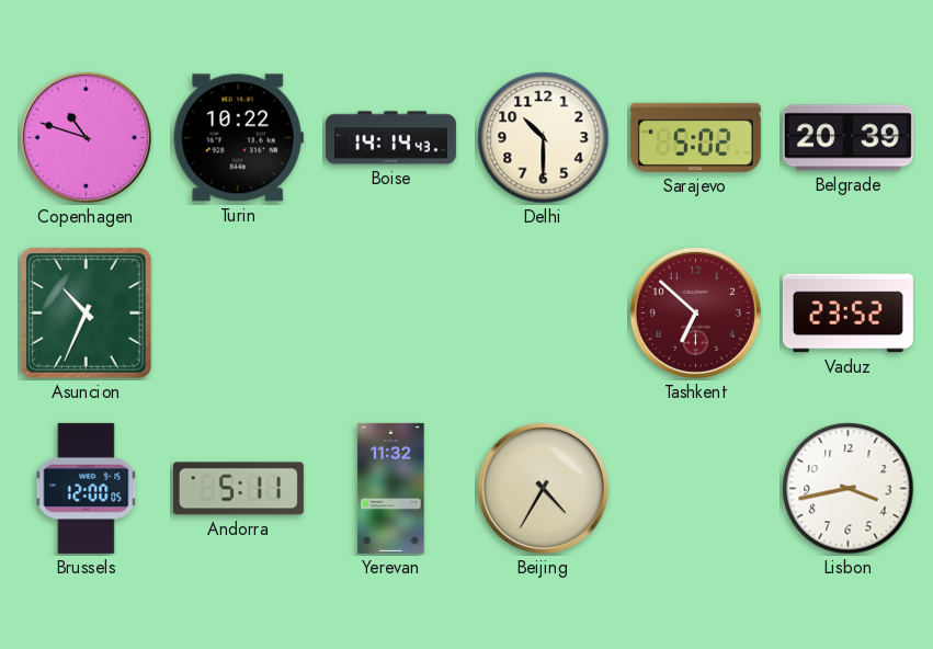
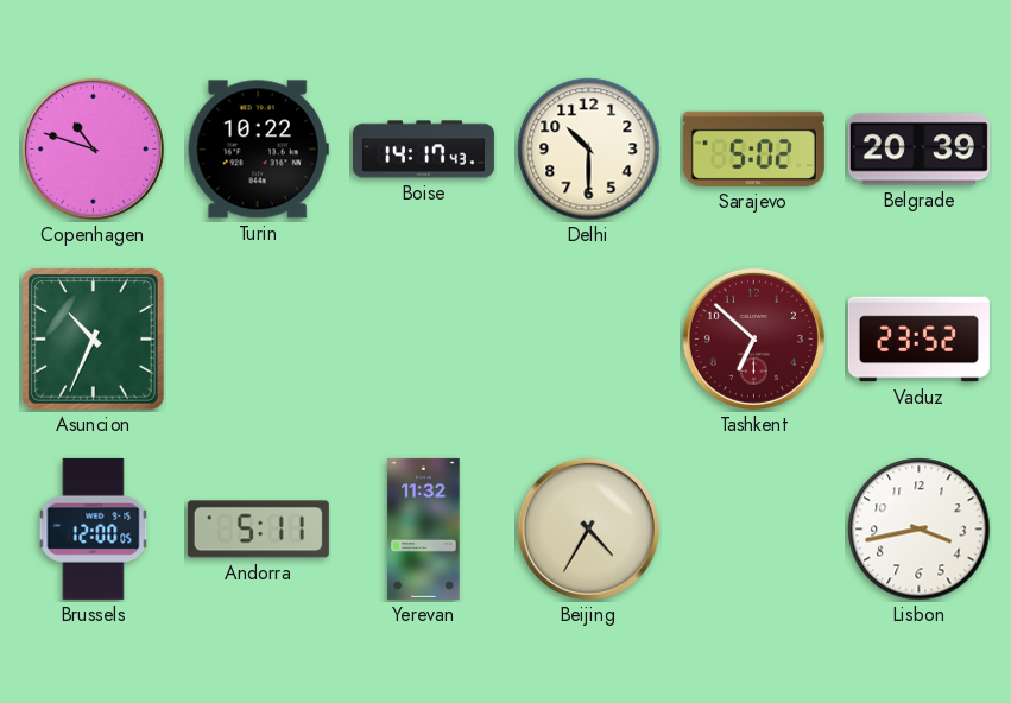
Boise: 14:14 -> 14:17
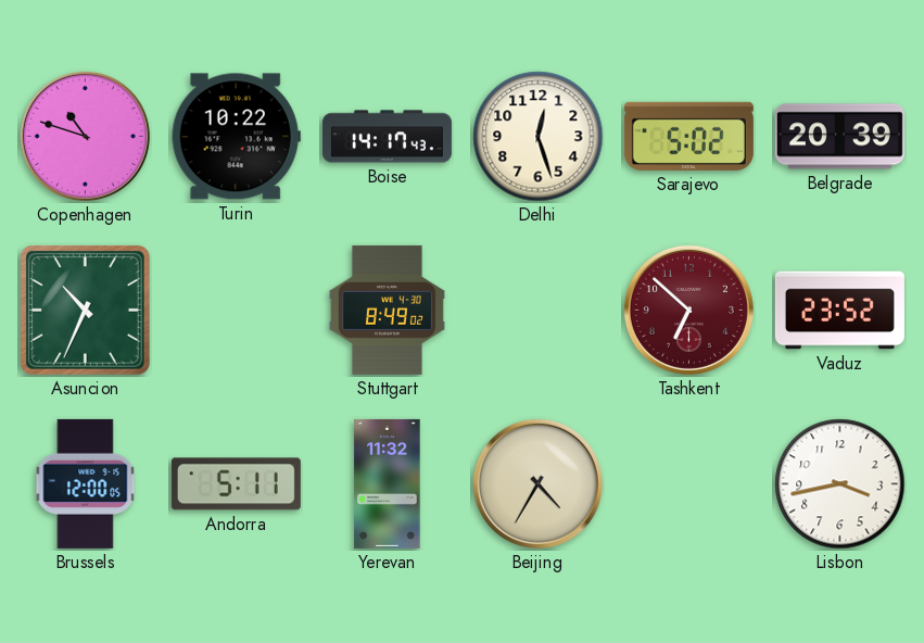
Delhi: 10:30 -> 12:27
Stuttgart: none -> 8:49
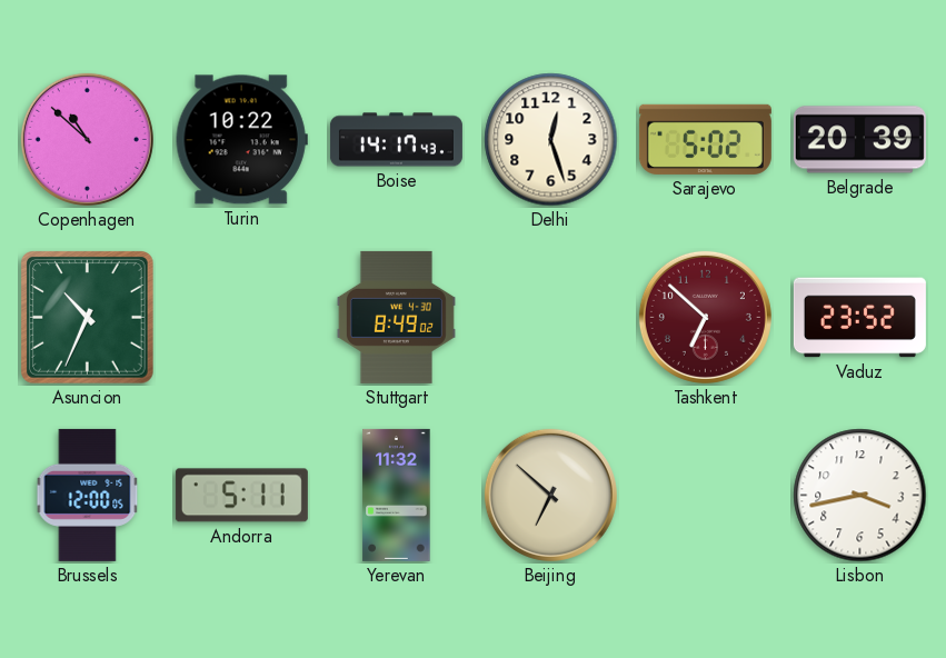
Copenhagen: 10:48 -> 10:52
Beijing: 4:35 -> 6:52
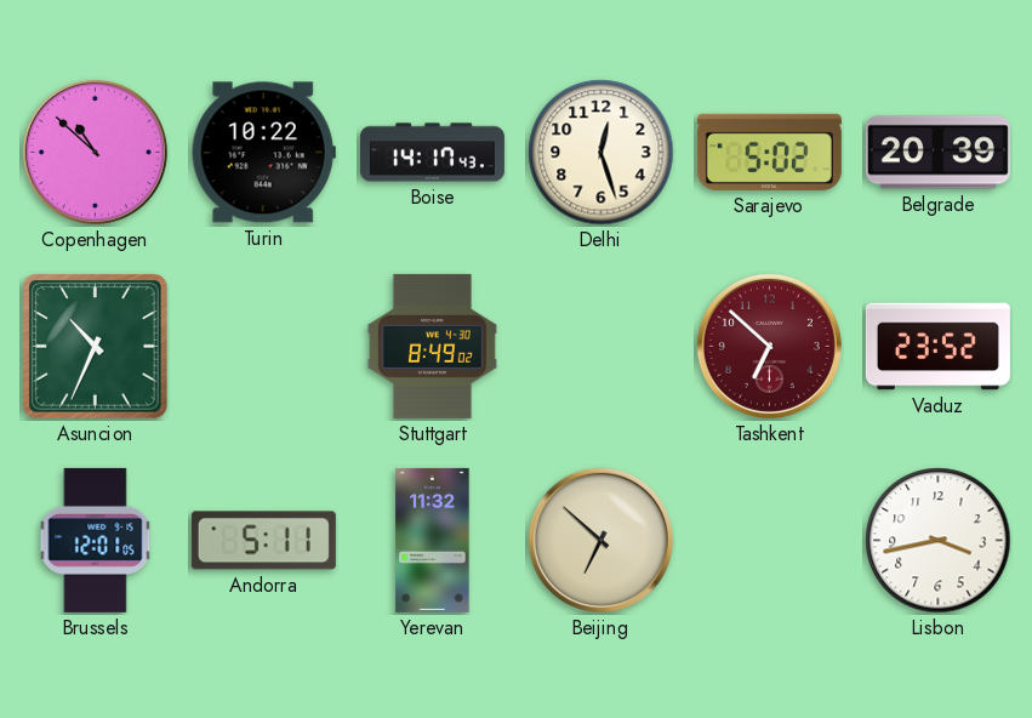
Brussels: 12:00 -> 12:01
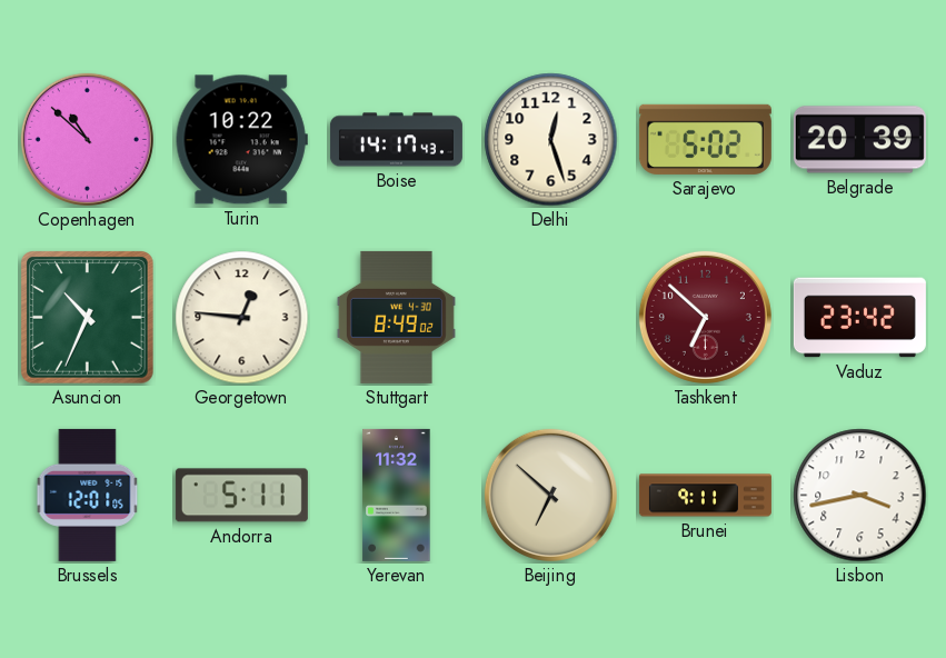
Georgetown: none -> 12:46
Vaduz: 23:52 -> 23:42
Brunei: none -> 9:11
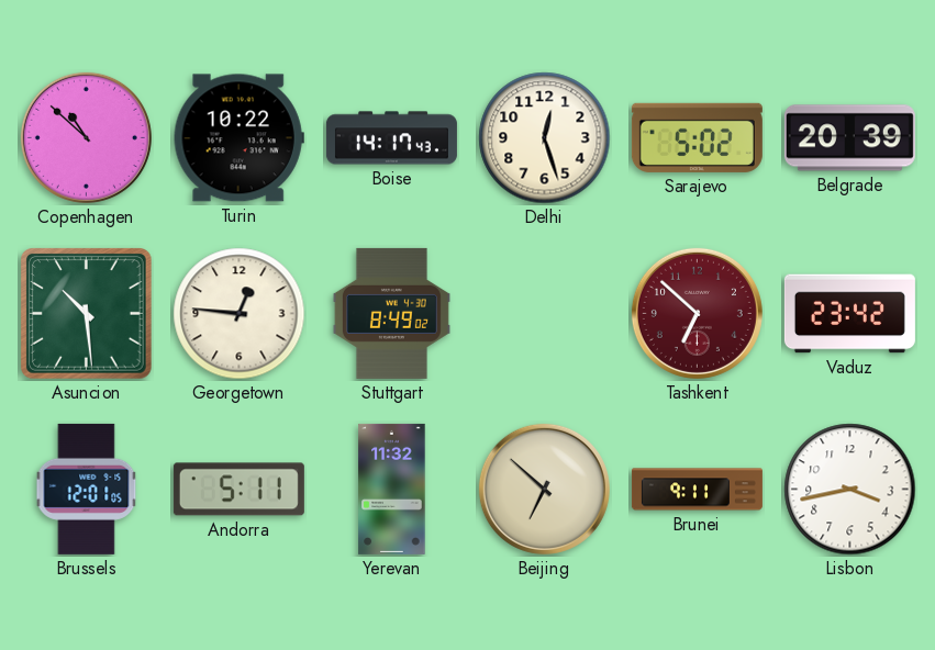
Asuncion: 10:34 -> 10:29
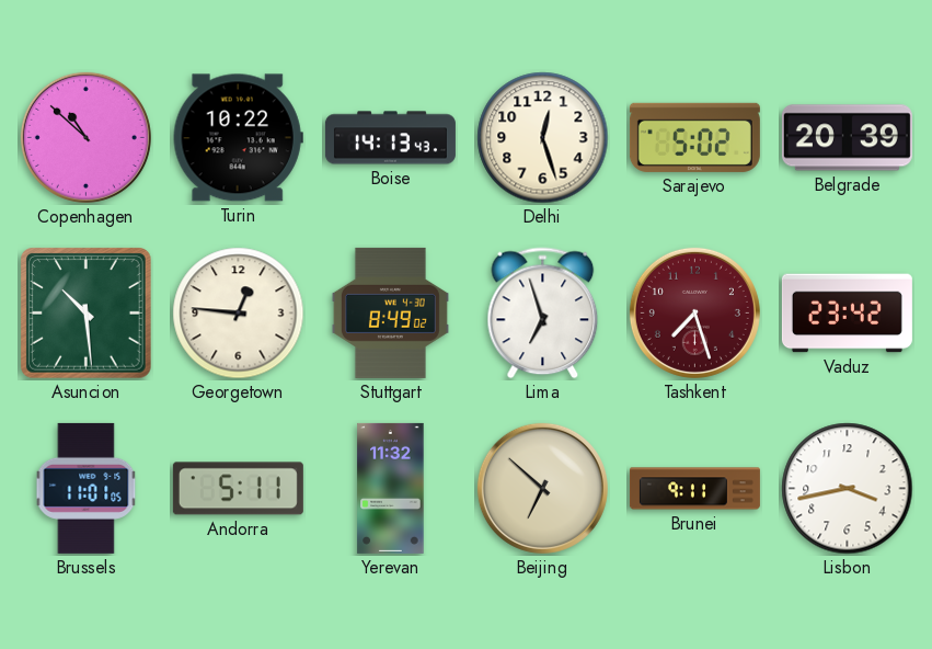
Boise: 14:17 -> 14:13
Lima: none -> 6:57
Tashkent: 6:52 -> 7:27
Brussels: 12:01 -> 11:01
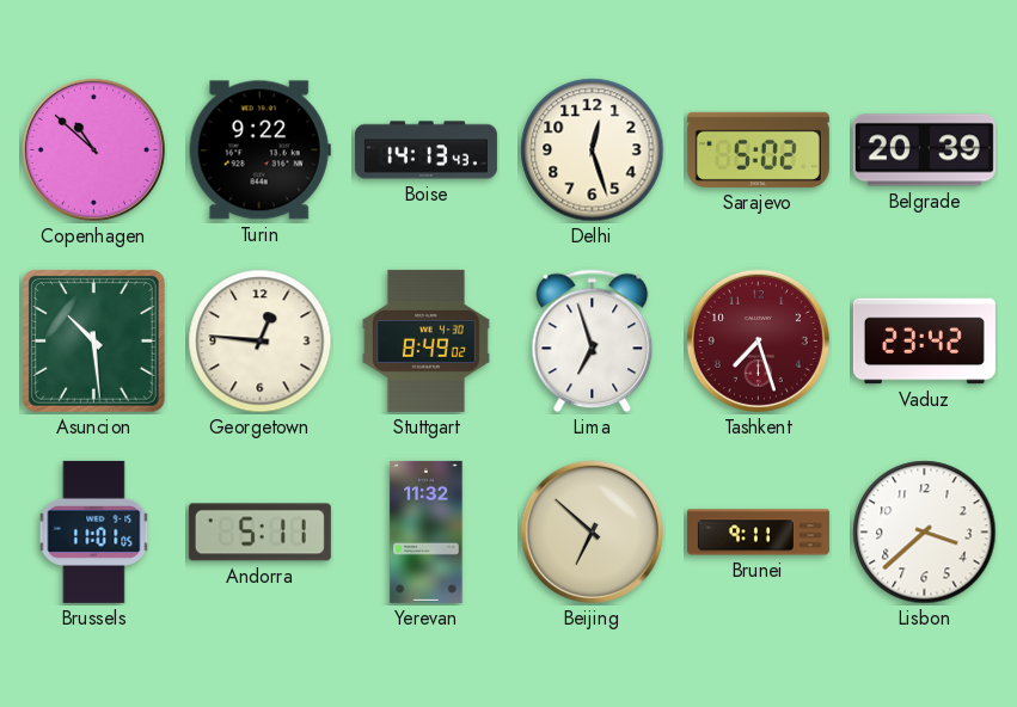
Turin: 10:22 -> 9:22
Lisbon: 3:43 -> 3:38
